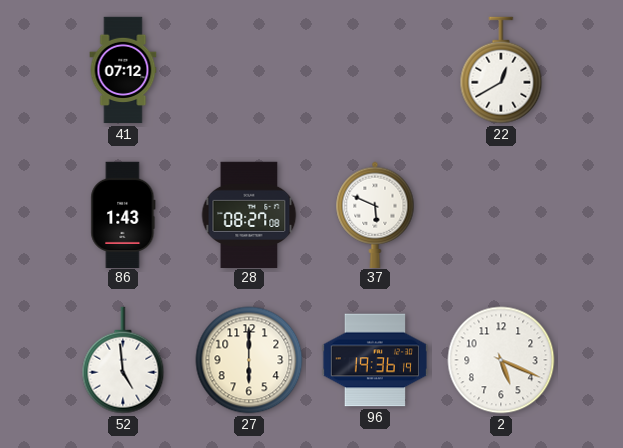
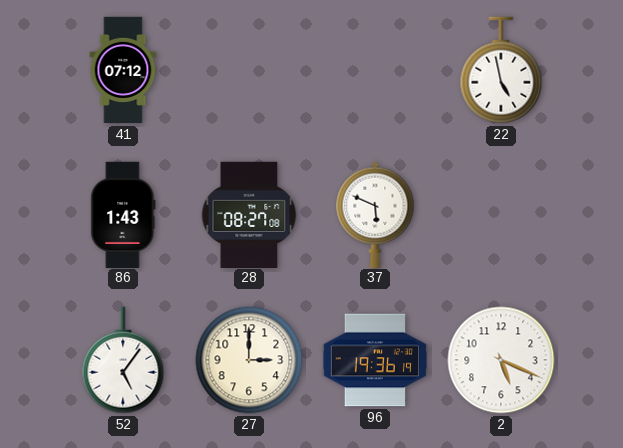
22: 12:40 -> 4:58
52: 4:59 -> 5:06
27: 6:00 -> 3:00
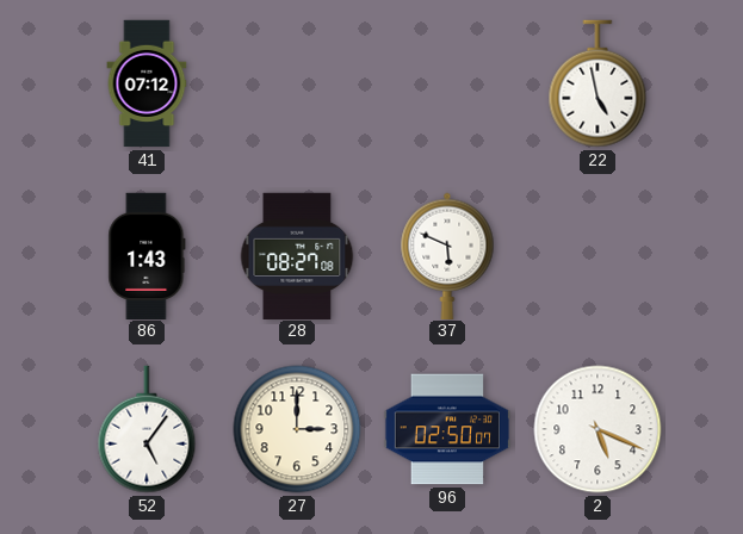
96: 19:36 -> 02:50
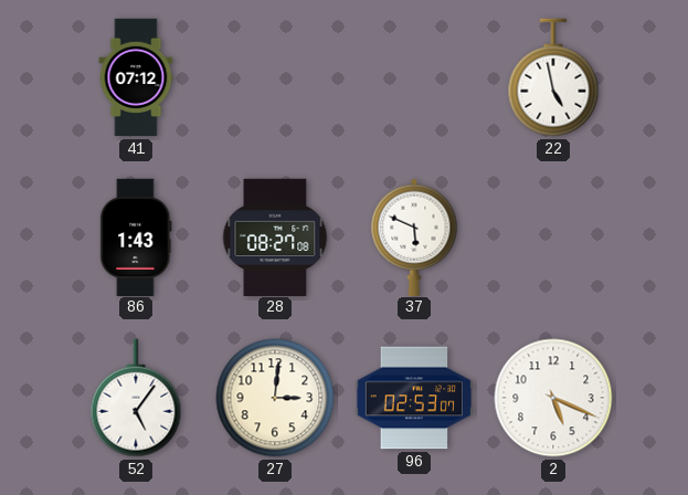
27: 3:00 -> 3:01
96: 02:50 -> 02:53
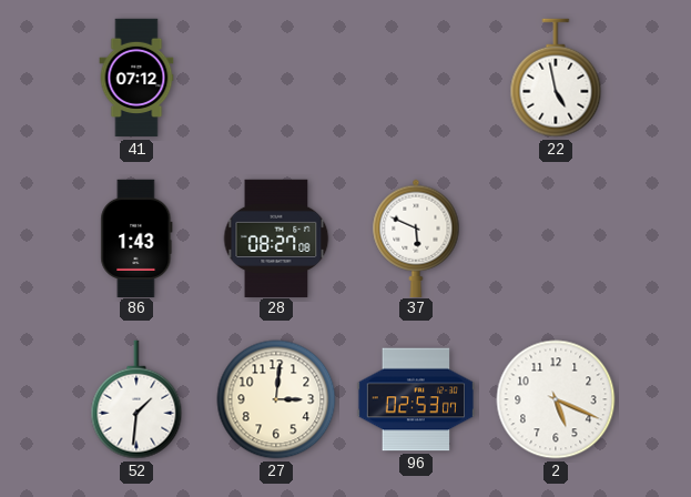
52: 5:06 -> 1:31
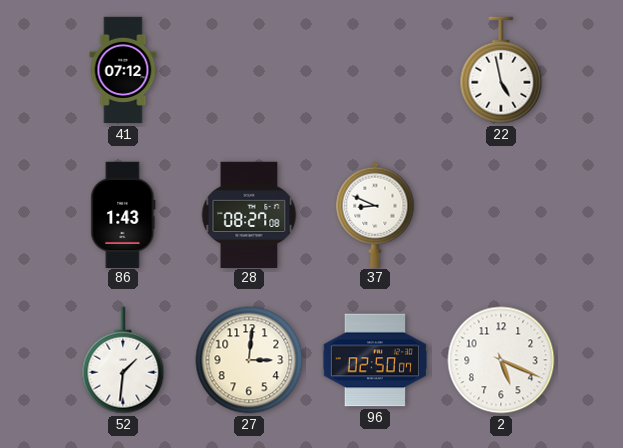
37: 5:49 -> 8:49
96: 02:53 -> 02:50
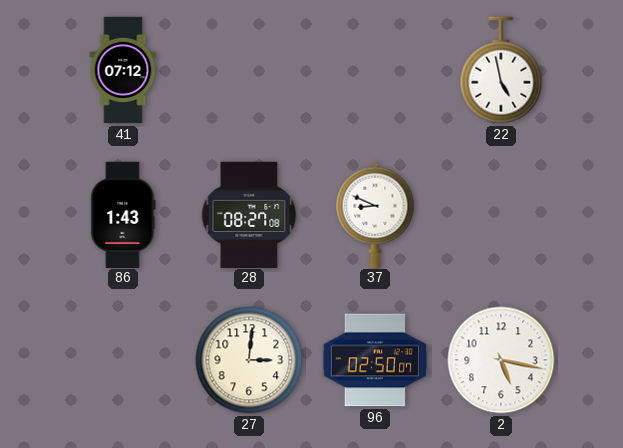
52: 1:31 -> none
2: 5:19 -> 5:17
